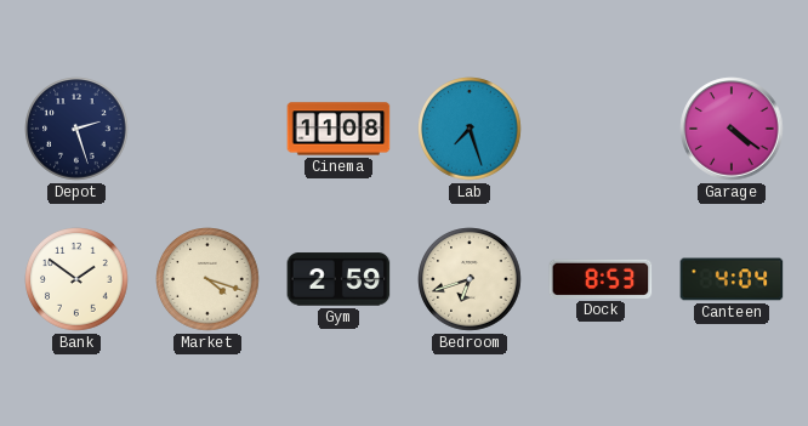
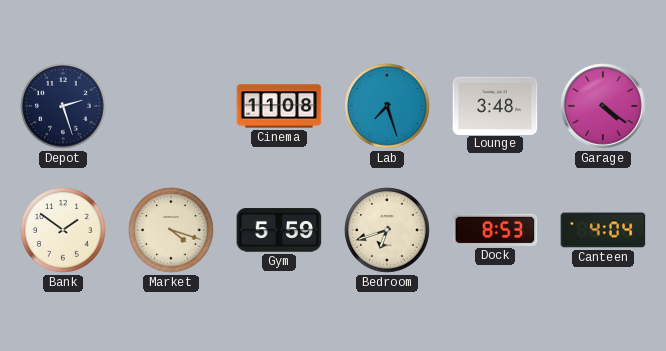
Lounge: none -> 3:48
Gym: 2:59 -> 5:59
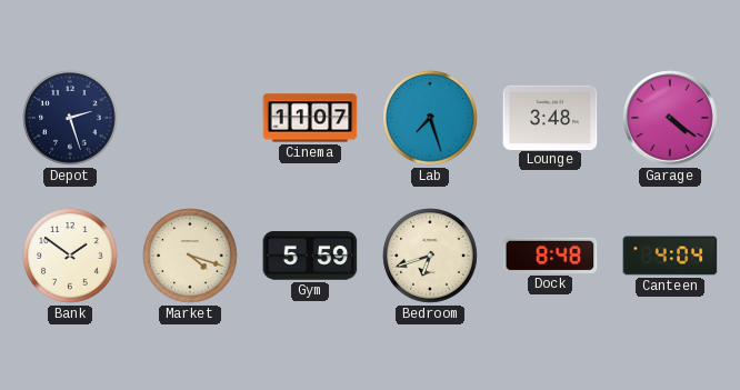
Cinema: 11:08 -> 11:07
Dock: 8:53 -> 8:48
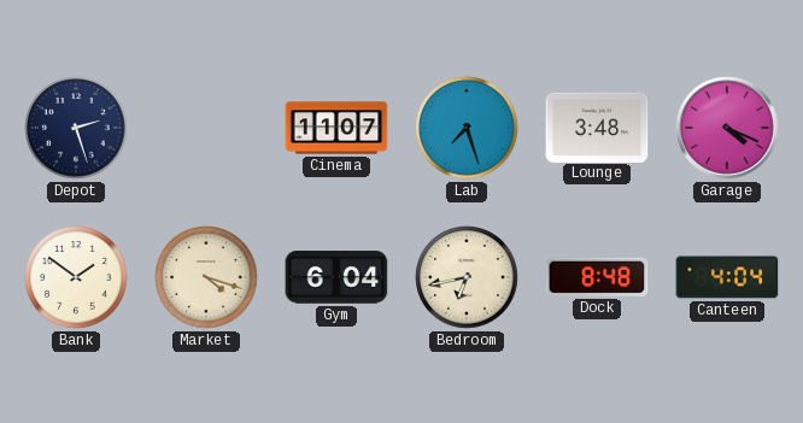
Garage: 4:21 -> 4:19
Gym: 5:59 -> 6:04
Bedroom: 6:42 -> 6:43
